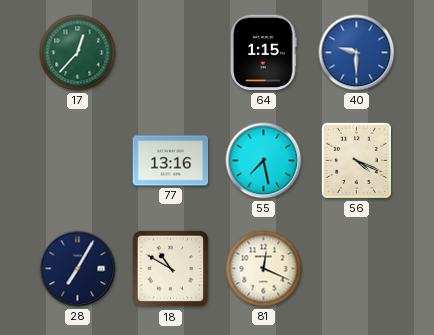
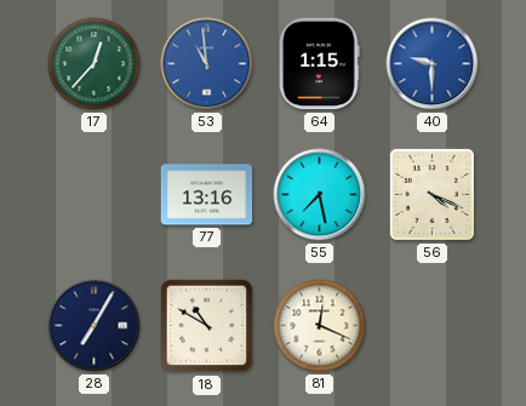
53: none -> 10:59
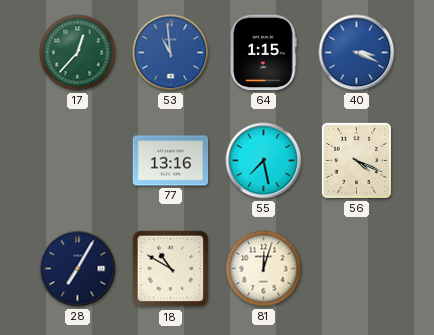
40: 9:30 -> 3:19
81: 12:19 -> 12:03
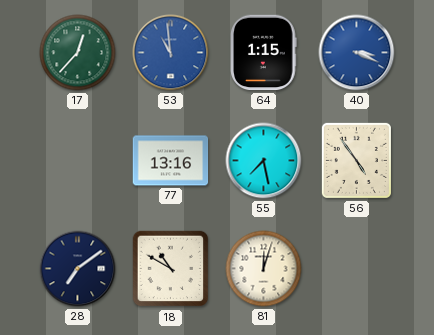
56: 4:19 -> 4:54
28: 7:05 -> 7:09
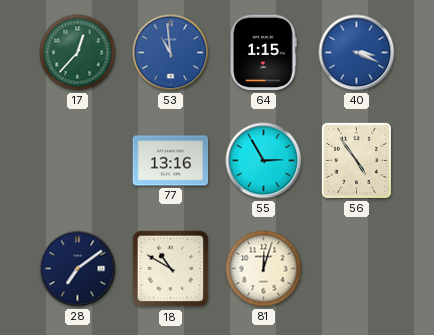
55: 7:28 -> 2:55
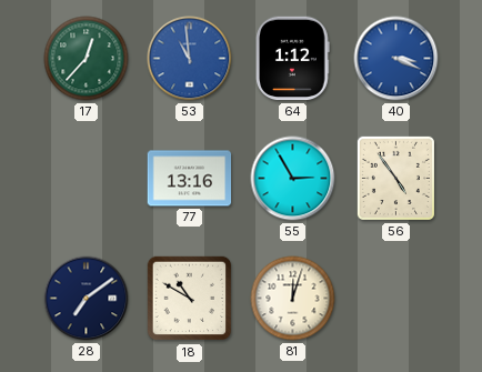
64: 1:15 -> 1:12
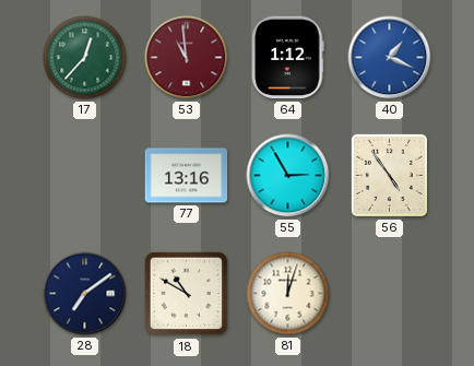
53 dial: blue -> burgundy
40: 3:19 -> 1:19
